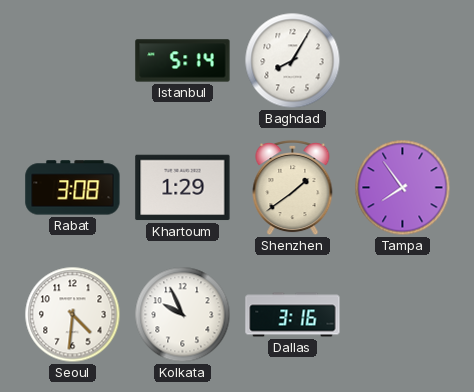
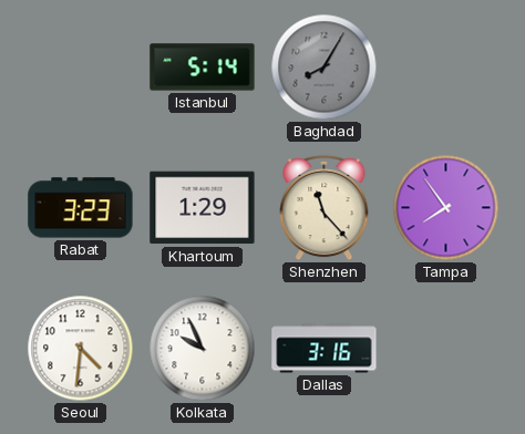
Baghdad dial: white -> grey
Rabat: 3:08 -> 3:23
Shenzhen: 1:39 -> 11:23
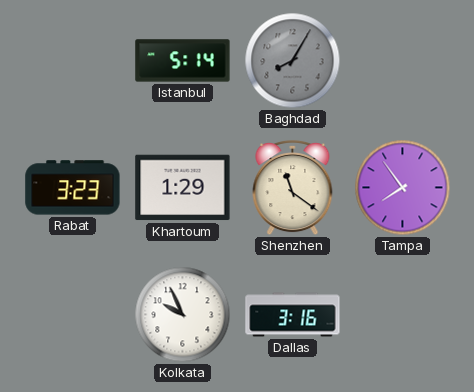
Shenzhen: 11:23 -> 11:21
Seoul: 4:31 -> none
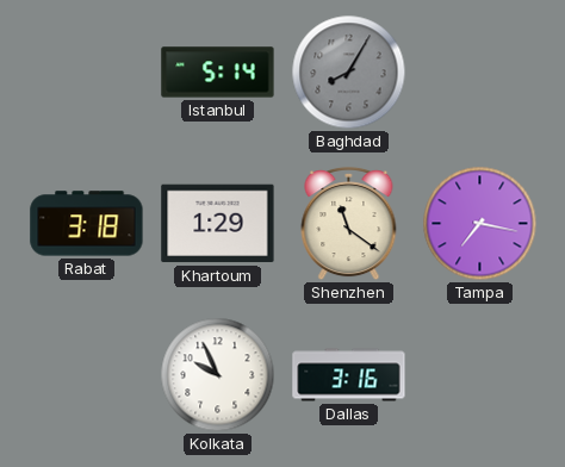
Rabat: 3:23 -> 3:18
Tampa: 7:54 -> 7:17
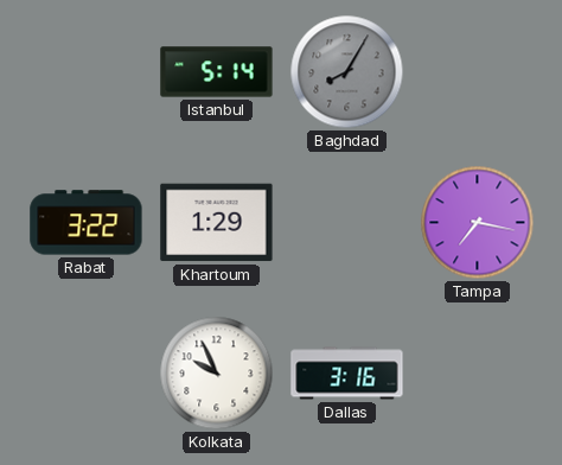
Rabat: 3:18 -> 3:22
Shenzhen: 11:21 -> none
